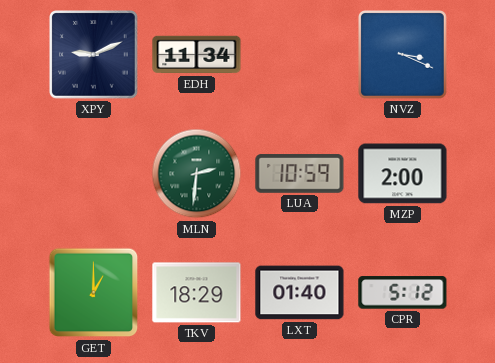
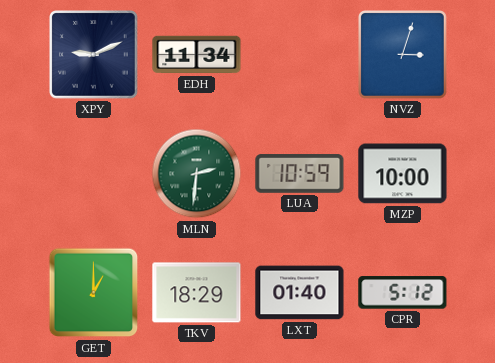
NVZ: 3:19 -> 3:03
MZP: 2:00 -> 10:00
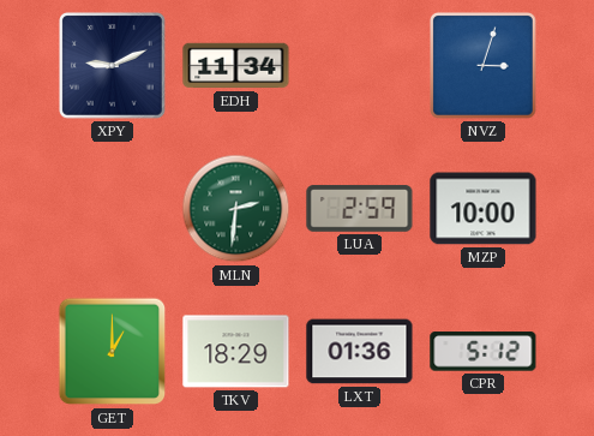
LUA: 10:59 -> 2:59
LXT: 01:40 -> 01:36
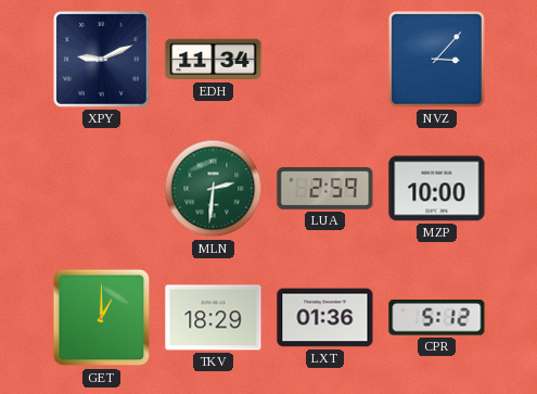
NVZ: 3:03 -> 3:07
